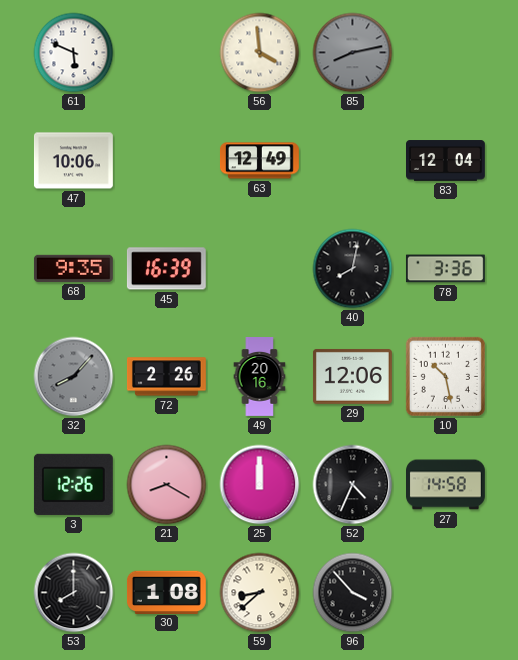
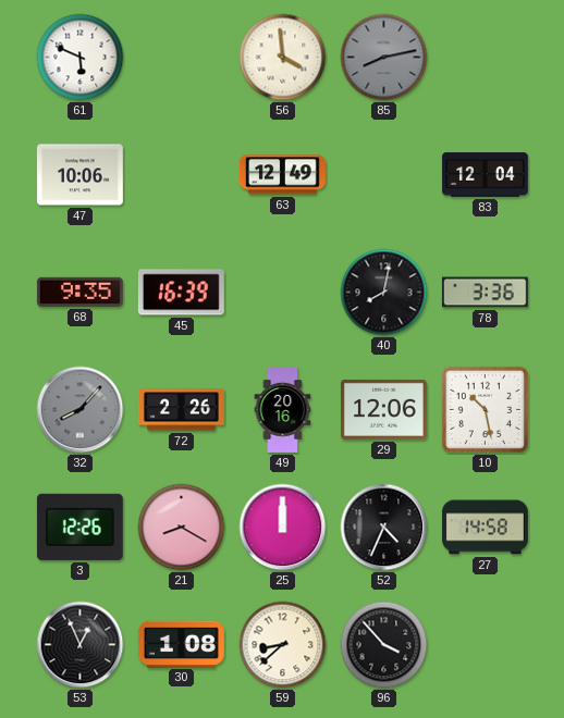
53: 8:00 -> 12:56
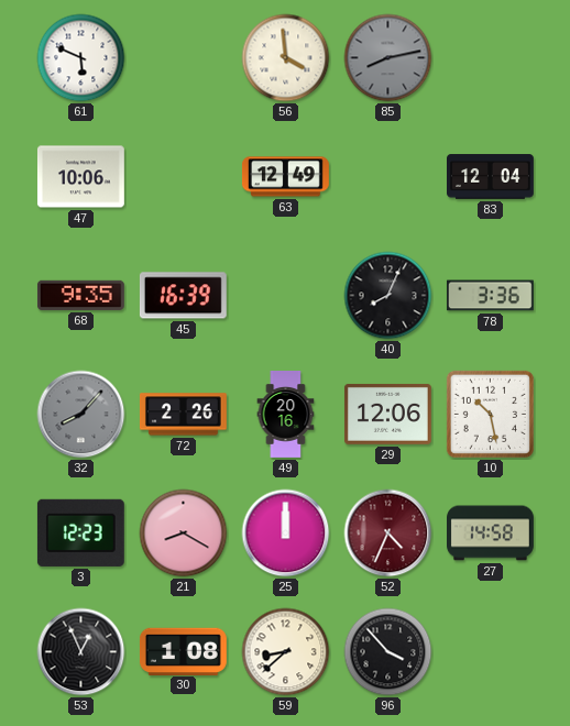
40: 8:02 -> 8:04
3: 12:26 -> 12:23
52 dial: black -> burgundy
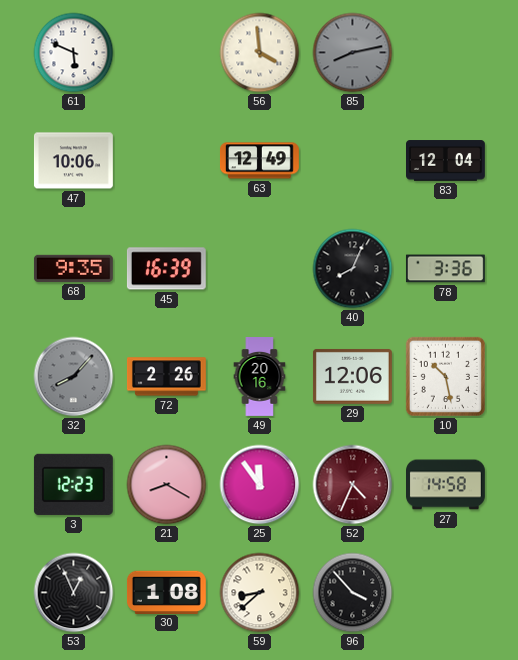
25: 12:00 -> 11:54
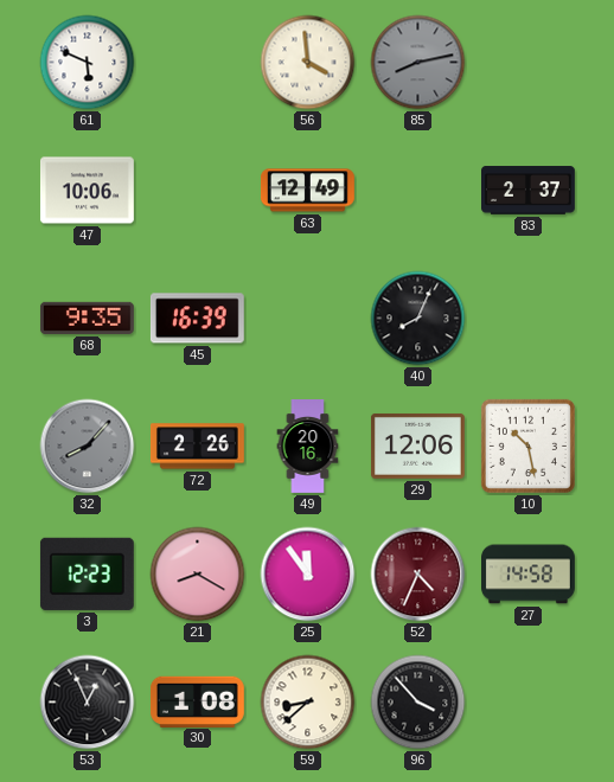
83: 12:04 -> 2:37
78: 3:36 -> none
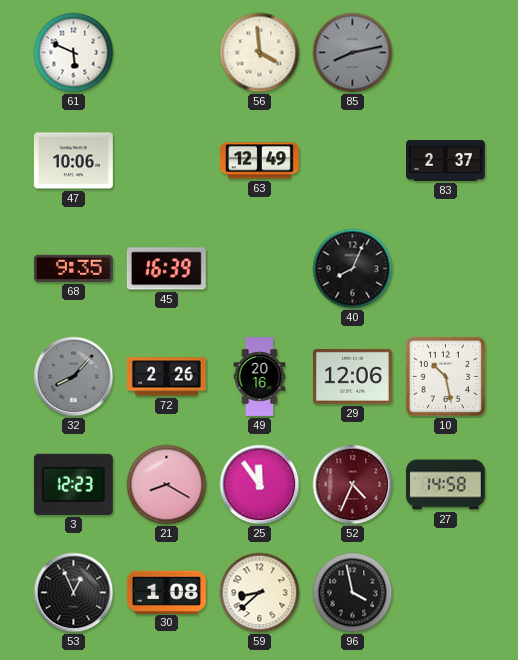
96: 3:53 -> 3:58
